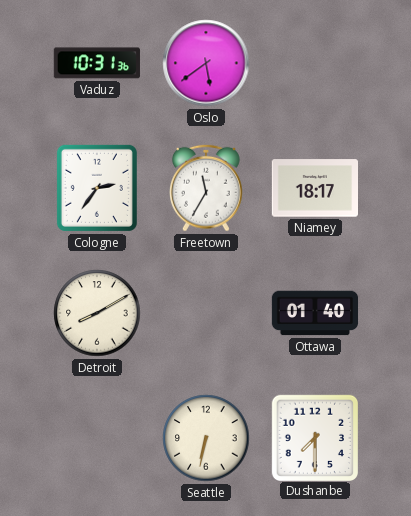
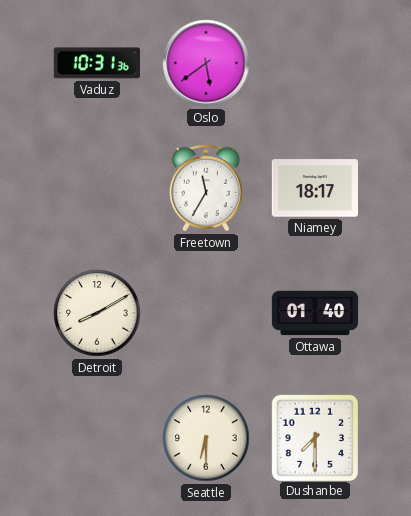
Cologne: 2:36 -> none
Seattle: 6:32 -> 6:30
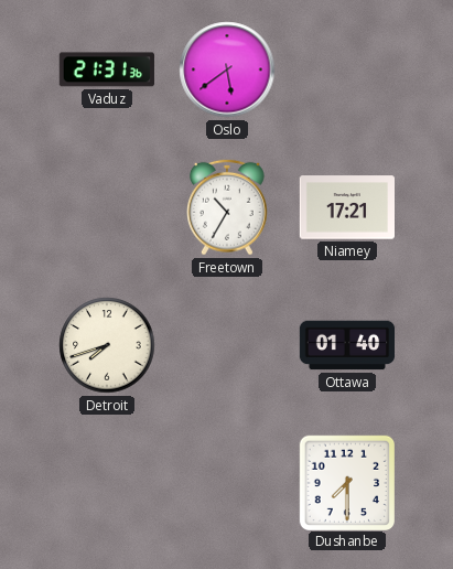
Vaduz: 10:31 -> 21:31
Freetown: 11:35 -> 10:35
Niamey: 18:17 -> 17:21
Detroit: 8:10 -> 7:42
Seattle: 6:30 -> none
